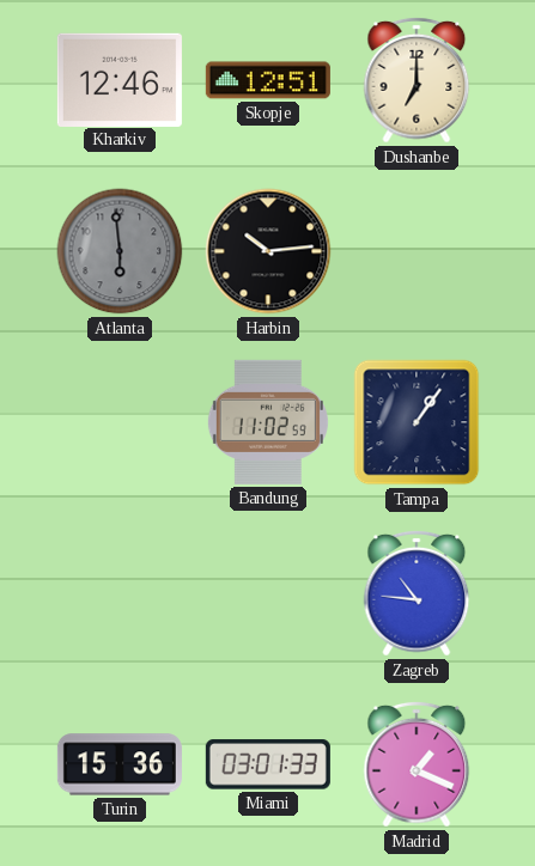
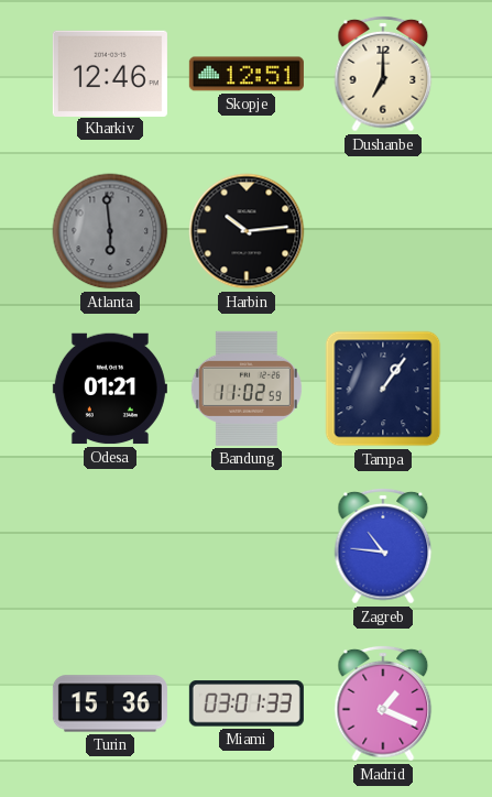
Odesa: none -> 01:21
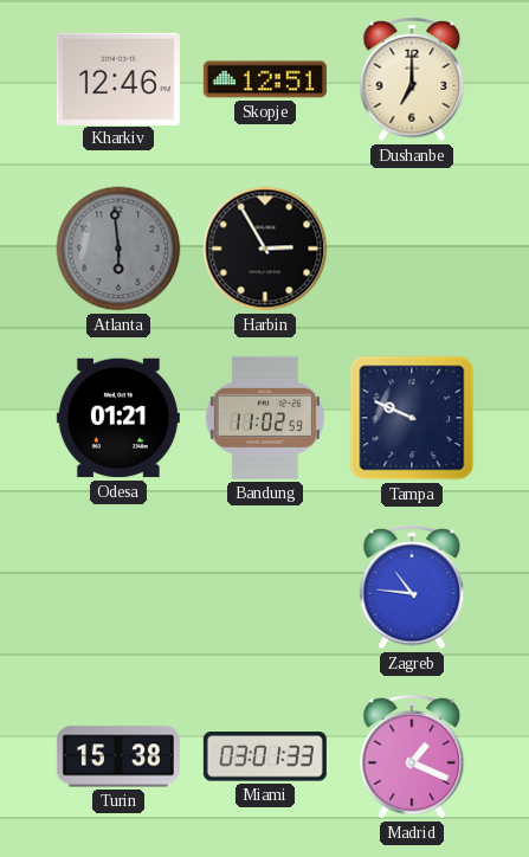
Harbin: 10:14 -> 2:55
Tampa: 1:06 -> 9:49
Turin: 15:36 -> 15:38
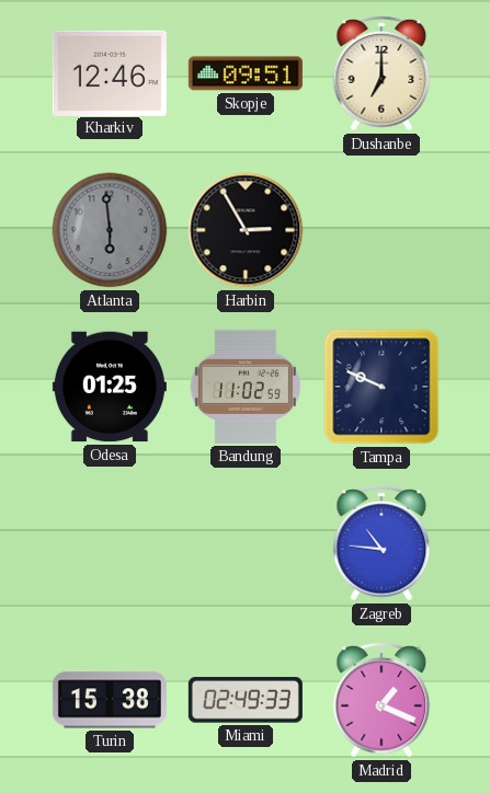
Skopje: 12:51 -> 09:51
Odesa: 01:21 -> 01:25
Miami: 03:01 -> 02:49
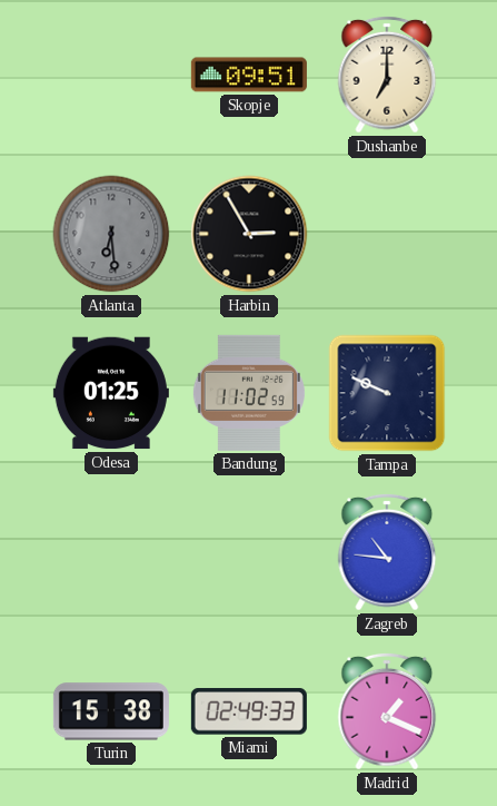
Kharkiv: 12:46 -> none
Atlanta: 5:59 -> 6:29
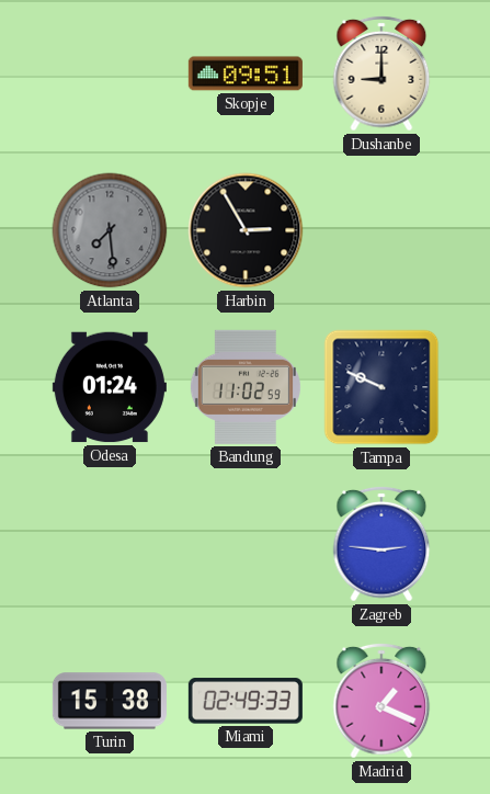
Dushanbe: 7:00 -> 9:00
Atlanta: 6:29 -> 7:29
Odesa: 01:25 -> 01:24
Zagreb: 10:46 -> 2:46
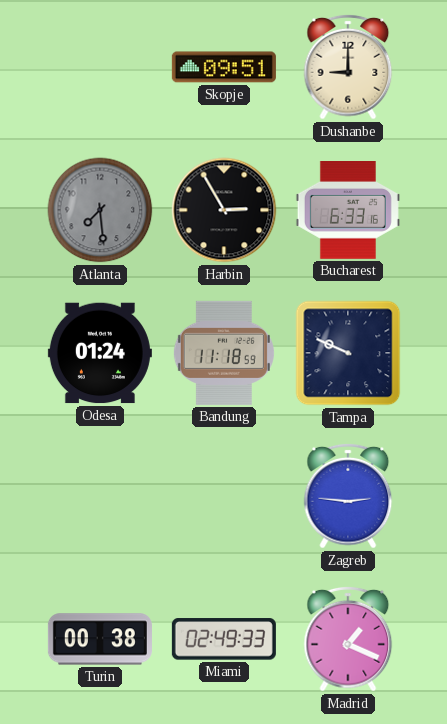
Bucharest: none -> 6:33
Bandung: 11:02 -> 11:18
Turin: 15:38 -> 00:38
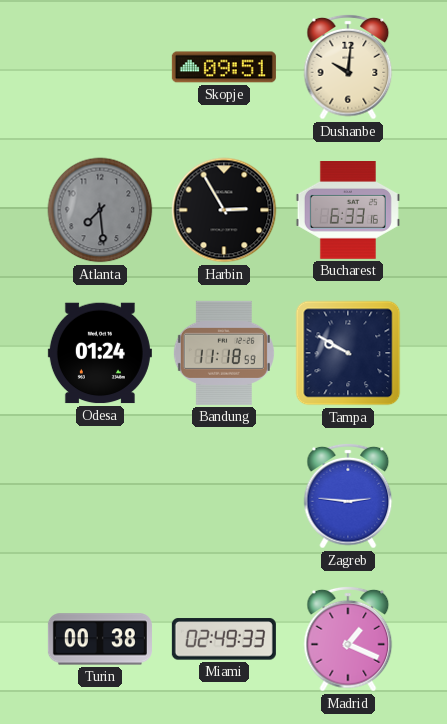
Dushanbe: 9:00 -> 10:01
Tampa: 9:49 -> 9:50
